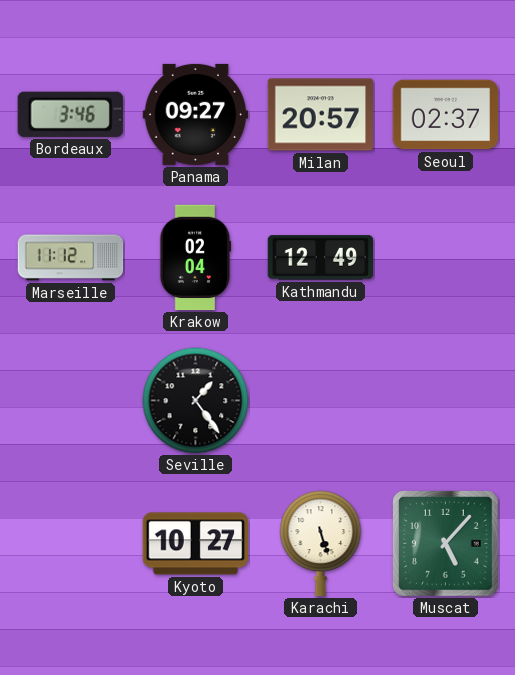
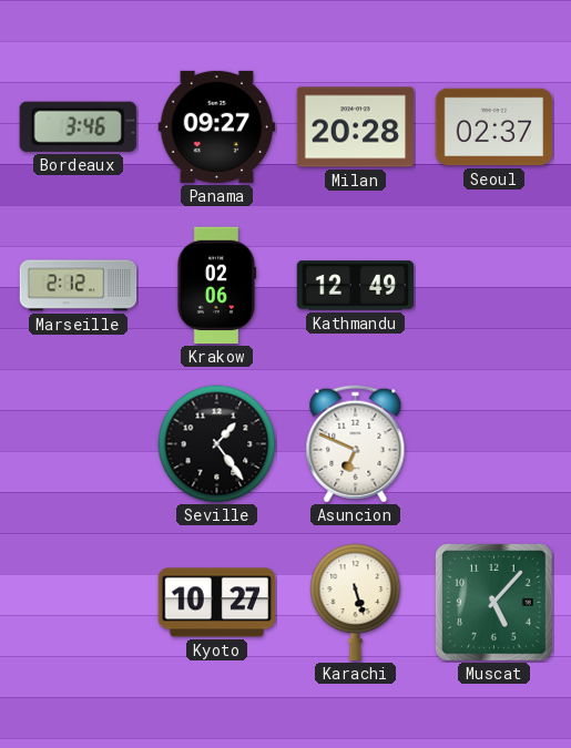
Milan: 20:57 -> 20:28
Marseille: 11:12 -> 2:12
Krakow: 02:04 -> 02:06
Asuncion: none -> 6:49
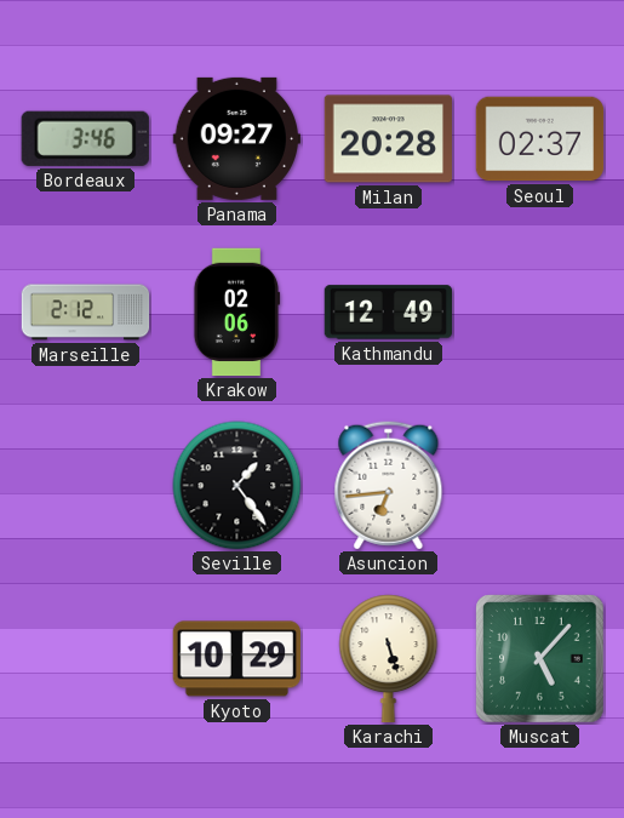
Asuncion: 6:49 -> 6:44
Kyoto: 10:27 -> 10:29
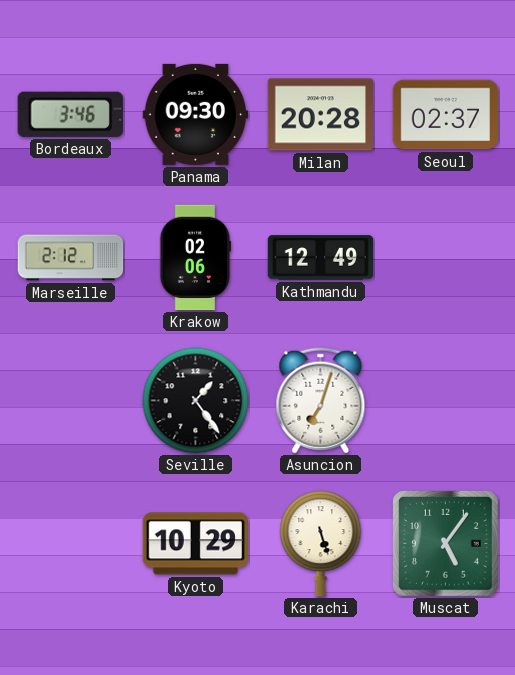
Panama: 09:27 -> 09:30
Asuncion: 6:44 -> 7:03
Muscat: 5:07 -> 5:06
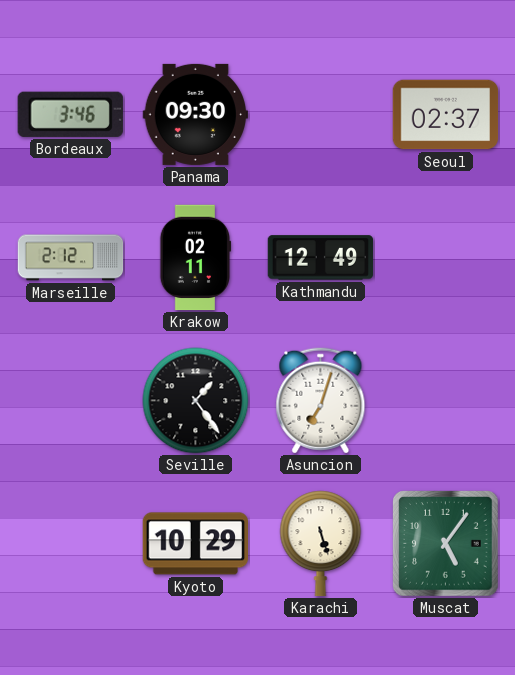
Milan: 20:28 -> none
Krakow: 02:06 -> 02:11
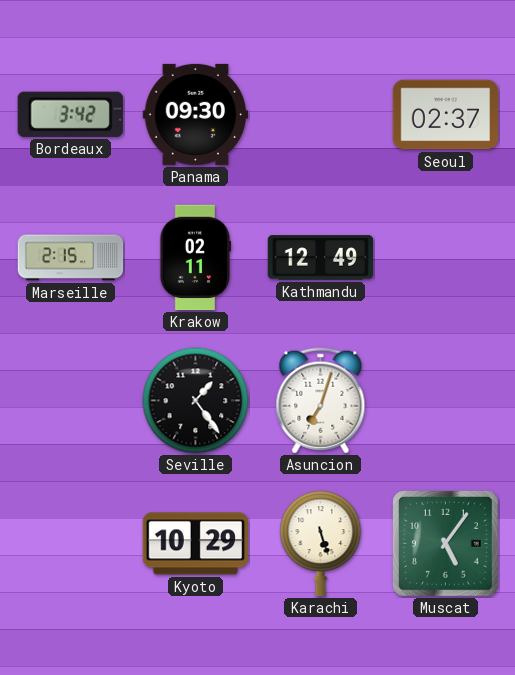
Bordeaux: 3:46 -> 3:42
Marseille: 2:12 -> 2:15
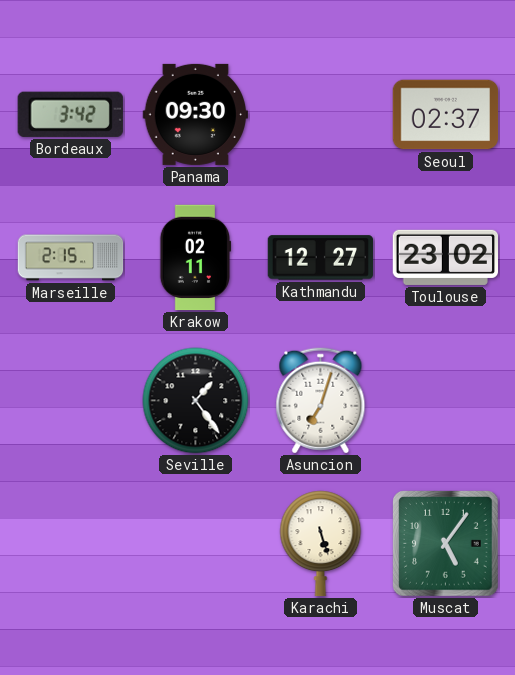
Kathmandu: 12:49 -> 12:27
Toulouse: none -> 23:02
Kyoto: 10:29 -> none
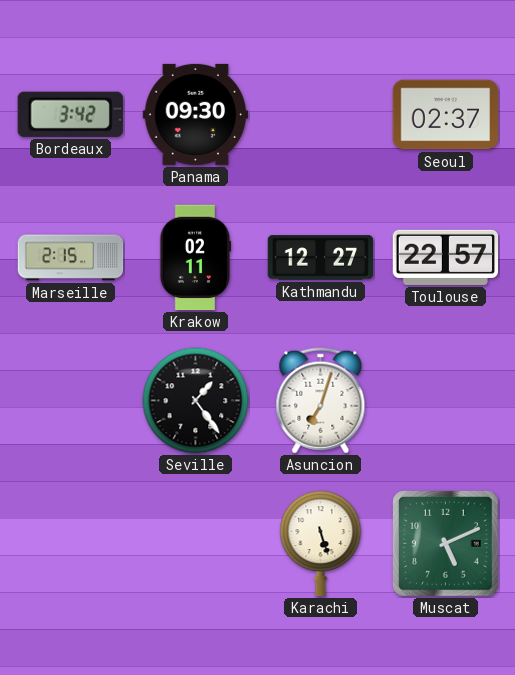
Toulouse: 23:02 -> 22:57
Muscat: 5:06 -> 5:11
